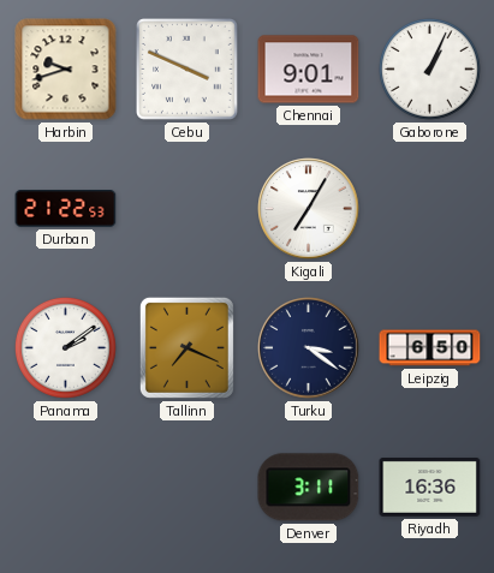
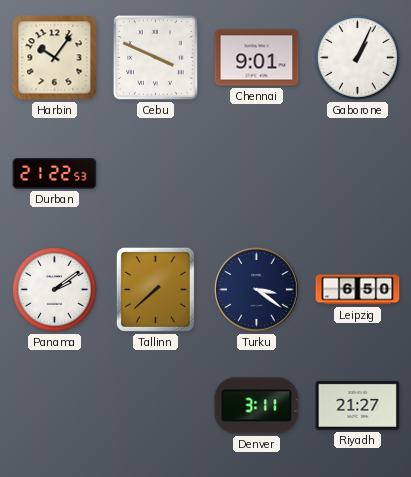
Harbin: 9:42 -> 10:06
Kigali: 7:05 -> none
Tallinn: 7:19 -> 7:38
Riyadh: 16:36 -> 21:27
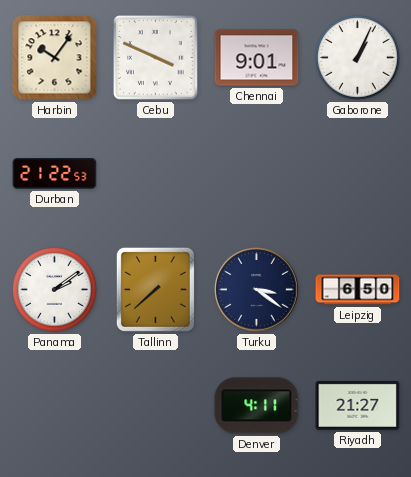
Denver: 3:11 -> 4:11
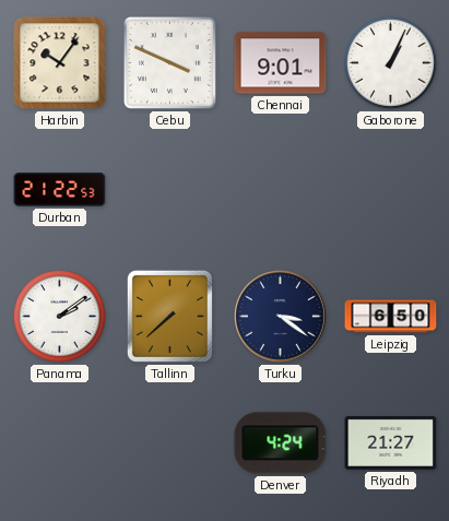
Denver: 4:11 -> 4:24
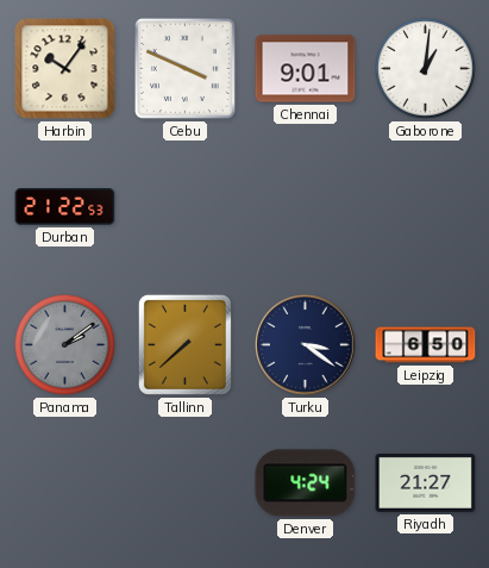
Gaborone: 1:04 -> 1:01
Panama dial: white -> grey
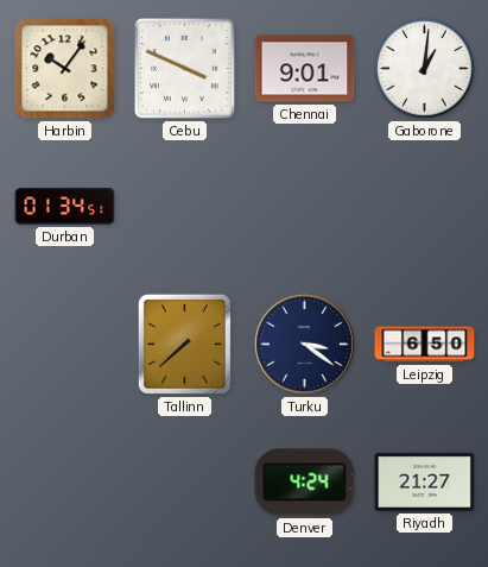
Durban: 21:22 -> 01:34
Panama: 2:09 -> none
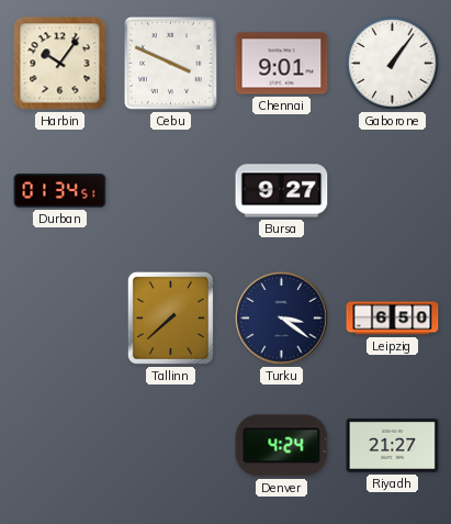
Gaborone: 1:01 -> 1:06
Bursa: none -> 9:27
